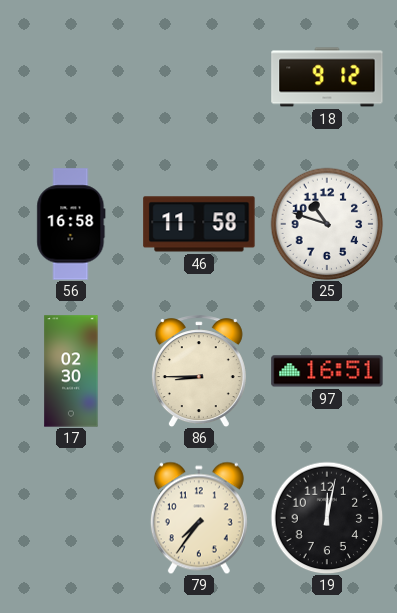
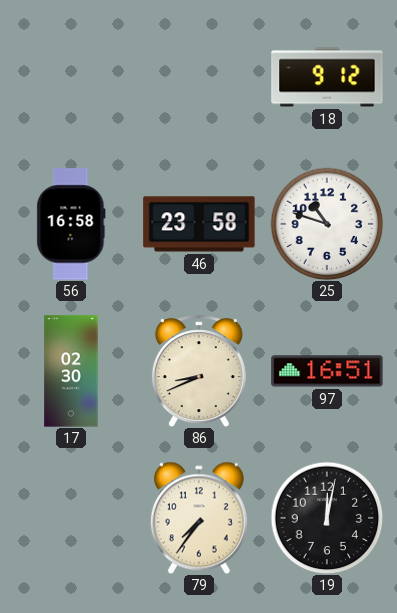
46: 11:58 -> 23:58
86: 8:45 -> 8:41
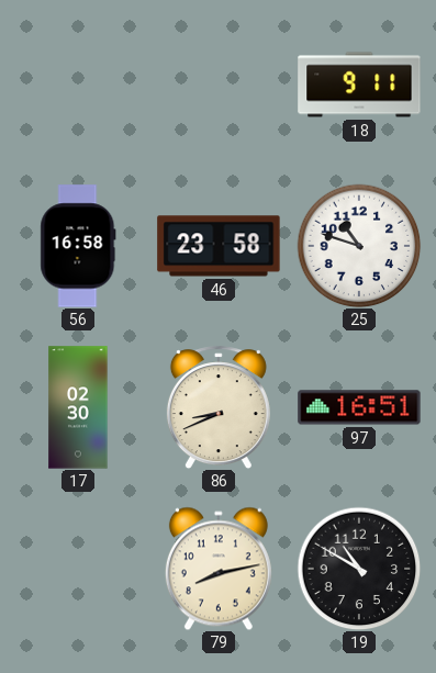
18: 9:12 -> 9:11
79: 7:36 -> 8:13
19: 12:02 -> 10:50
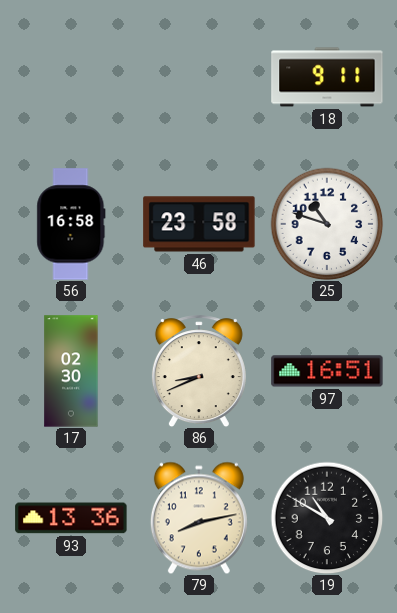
93: none -> 13:36
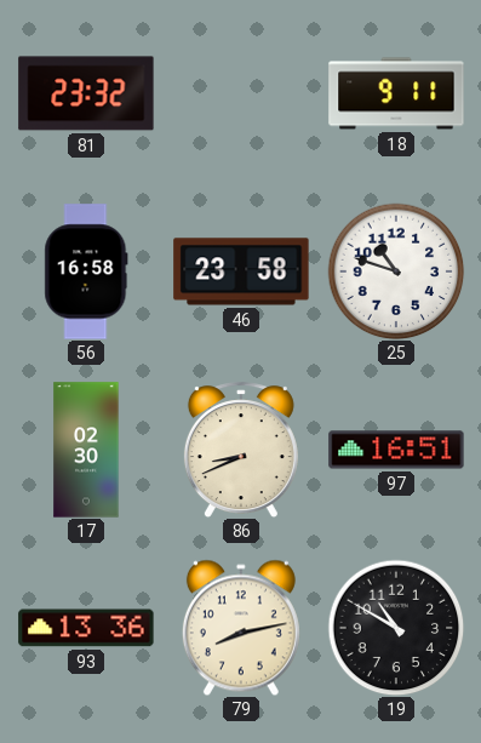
81: none -> 23:32
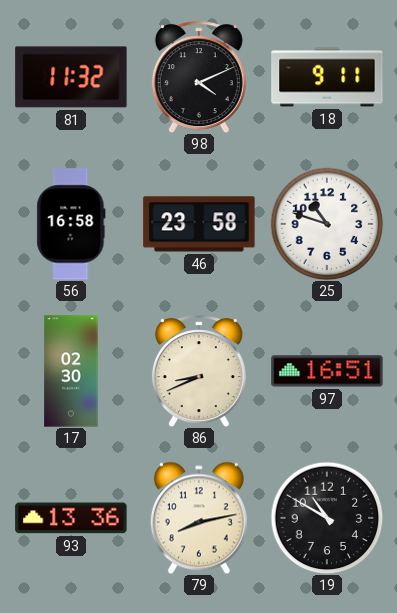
81: 23:32 -> 11:32
98: none -> 4:11
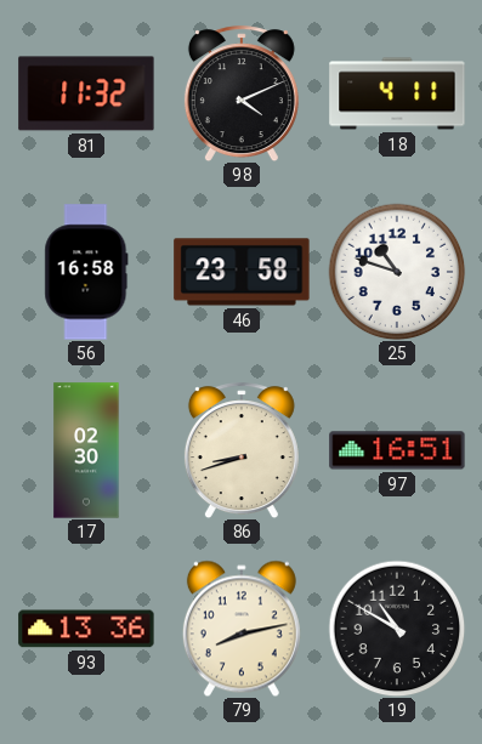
18: 9:11 -> 4:11
86: 8:41 -> 8:42
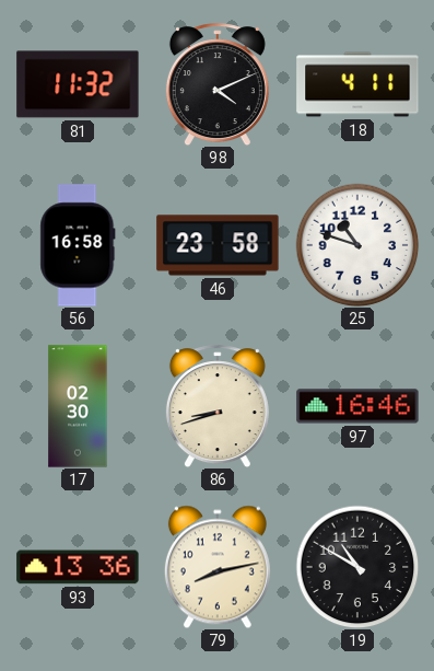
97: 16:51 -> 16:46
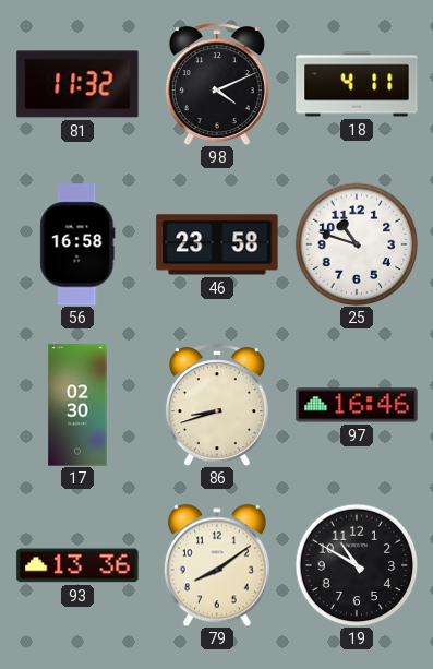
79: 8:13 -> 8:09
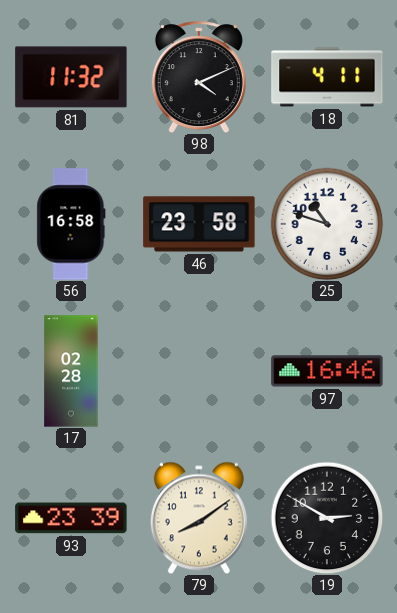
17: 02:30 -> 02:28
86: 8:42 -> none
93: 13:36 -> 23:39
19: 10:50 -> 2:50
